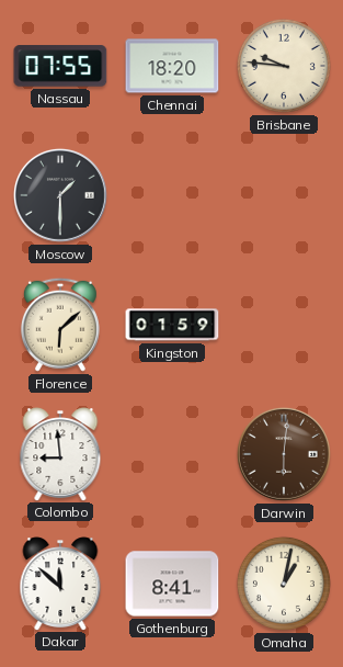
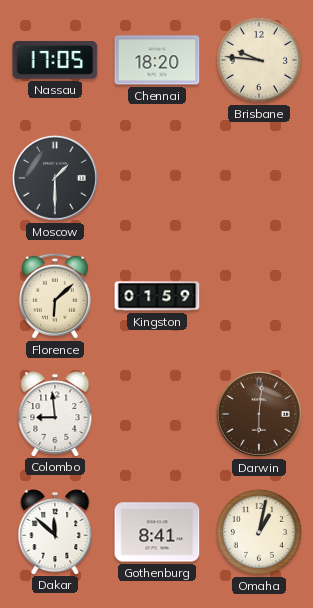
Nassau: 07:55 -> 17:05
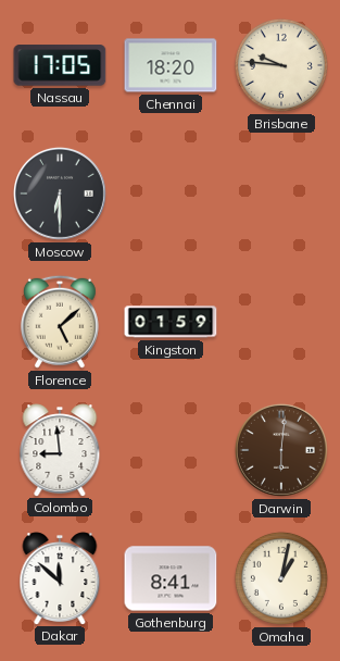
Moscow: 1:30 -> 6:30
Florence: 6:08 -> 5:08
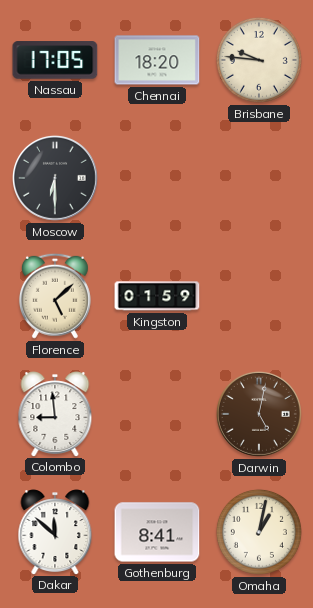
Darwin: 6:01 -> 5:02
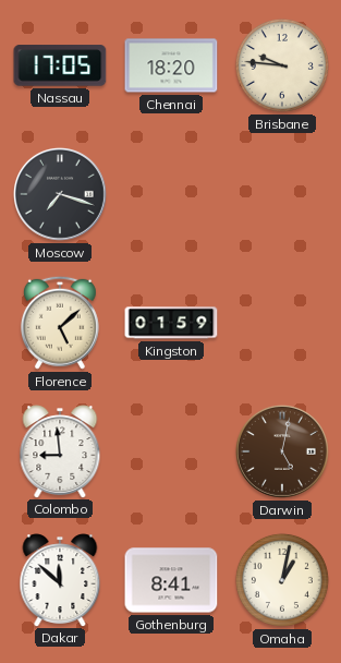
Moscow: 6:30 -> 7:18
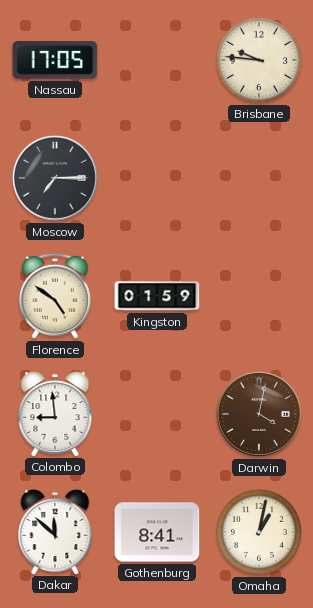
Chennai: 18:20 -> none
Moscow: 7:18 -> 7:15
Florence: 5:08 -> 4:51
Darwin: 5:02 -> 4:02
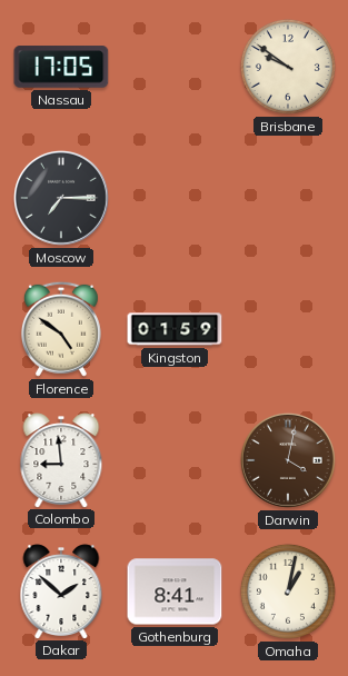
Brisbane: 9:46 -> 9:51
Dakar: 11:52 -> 1:52
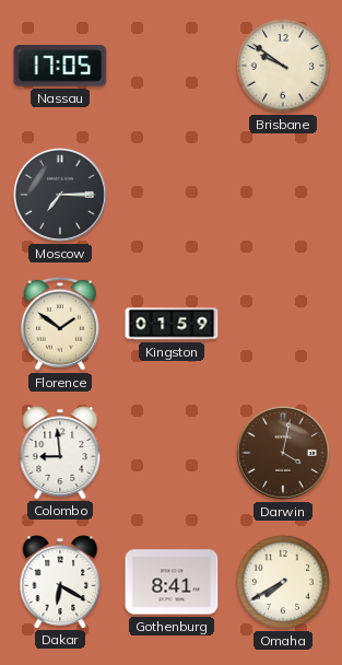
Florence: 4:51 -> 1:51
Dakar: 1:52 -> 6:20
Omaha: 1:02 -> 7:40
